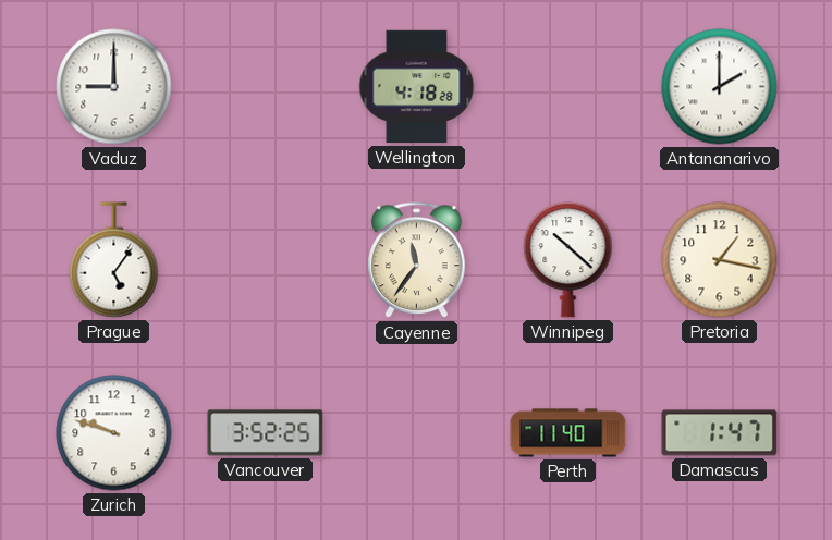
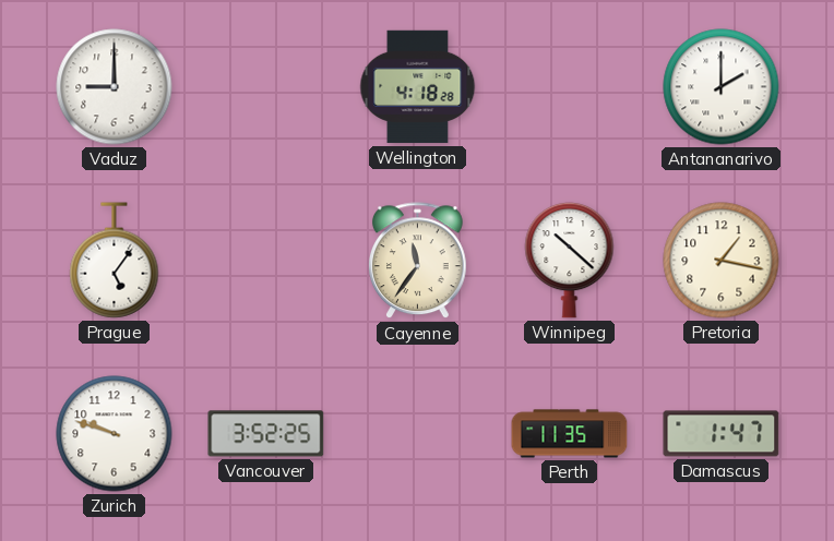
Perth: 11:40 -> 11:35
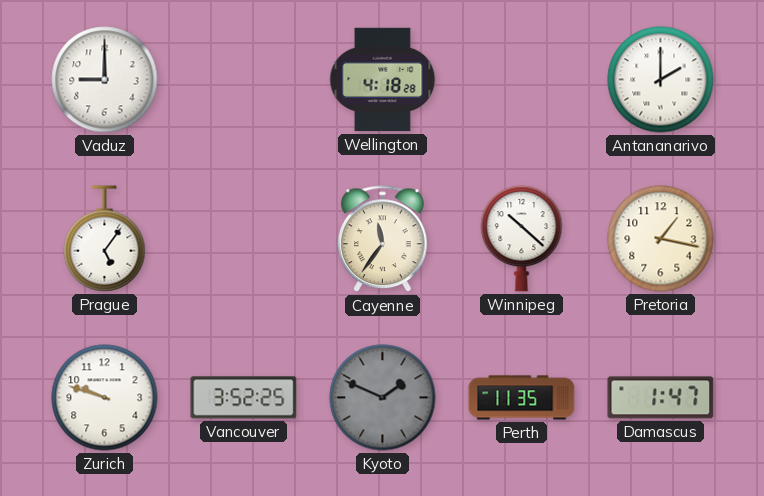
Kyoto: none -> 1:49
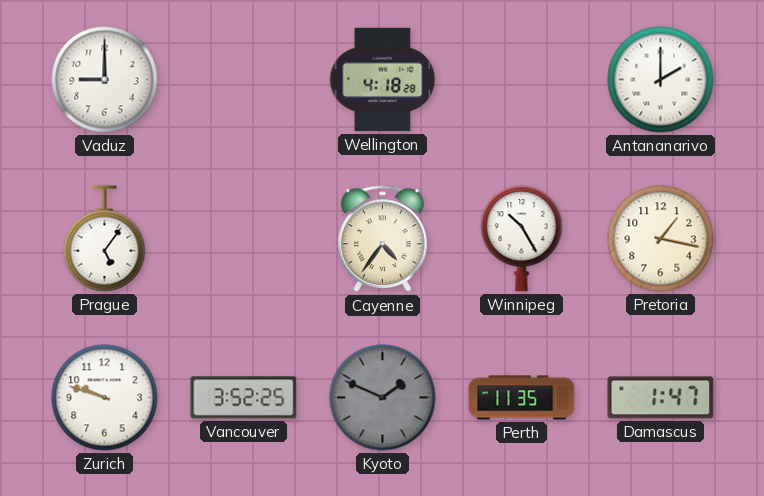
Cayenne: 11:36 -> 4:36
Winnipeg: 10:22 -> 10:25
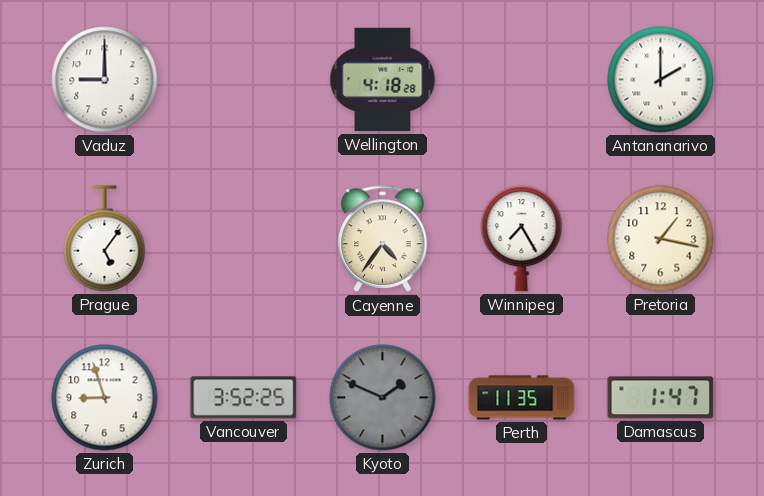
Winnipeg: 10:25 -> 7:25
Zurich: 9:48 -> 8:57
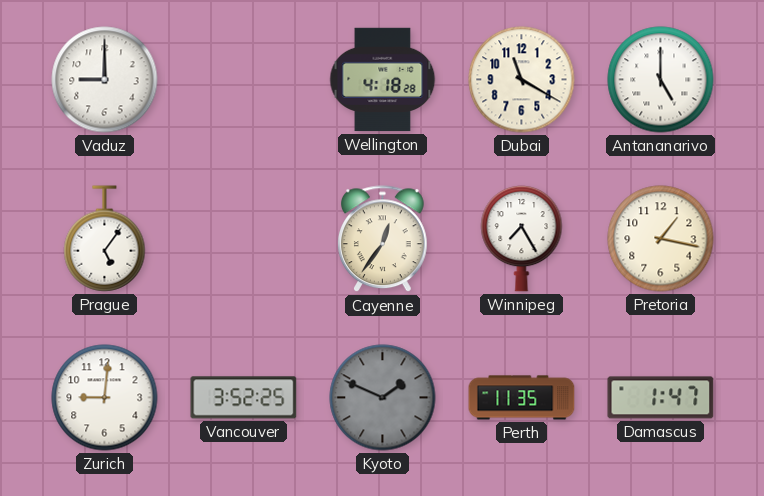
Dubai: none -> 11:20
Antananarivo: 2:00 -> 5:00
Cayenne: 4:36 -> 12:36
Zurich: 8:57 -> 9:01
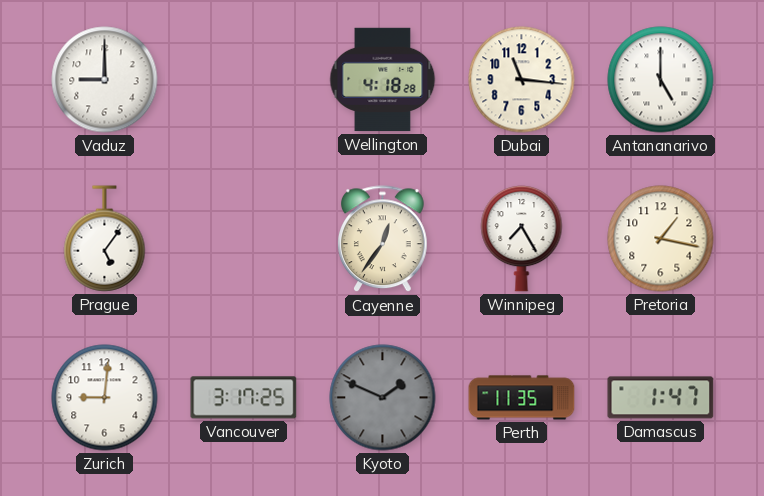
Dubai: 11:20 -> 11:16
Vancouver: 3:52 -> 3:17
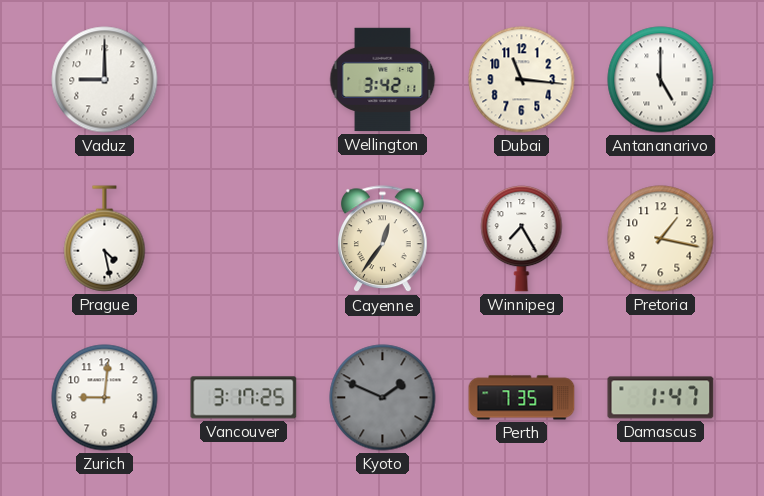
Wellington: 4:18 -> 3:42
Prague: 5:06 -> 4:28
Perth: 11:35 -> 7:35
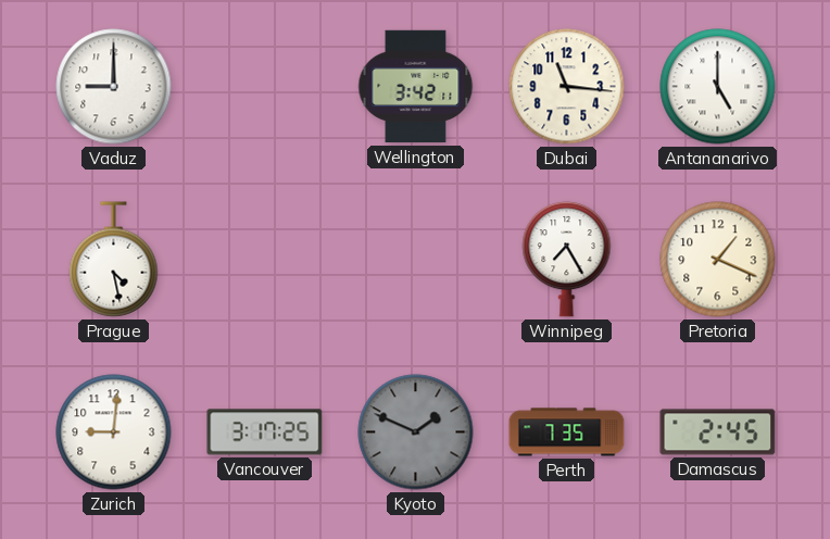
Cayenne: 12:36 -> none
Pretoria: 1:17 -> 1:19
Damascus: 1:47 -> 2:45
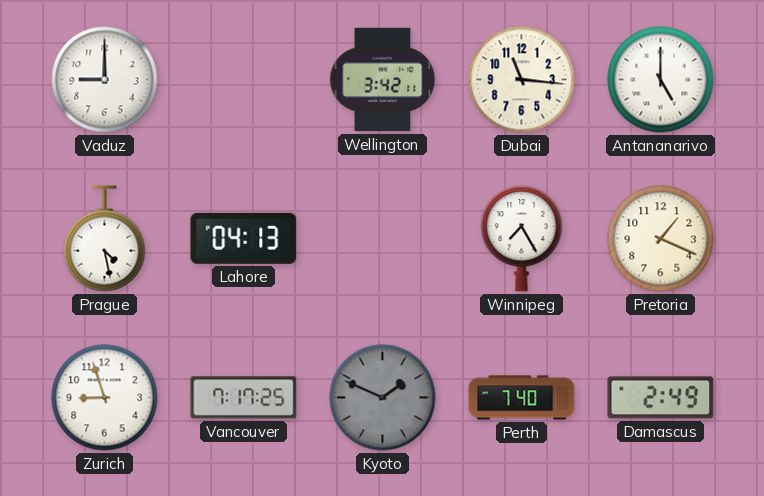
Lahore: none -> 04:13
Zurich: 9:01 -> 8:57
Vancouver: 3:17 -> 7:17
Perth: 7:35 -> 7:40
Damascus: 2:45 -> 2:49
